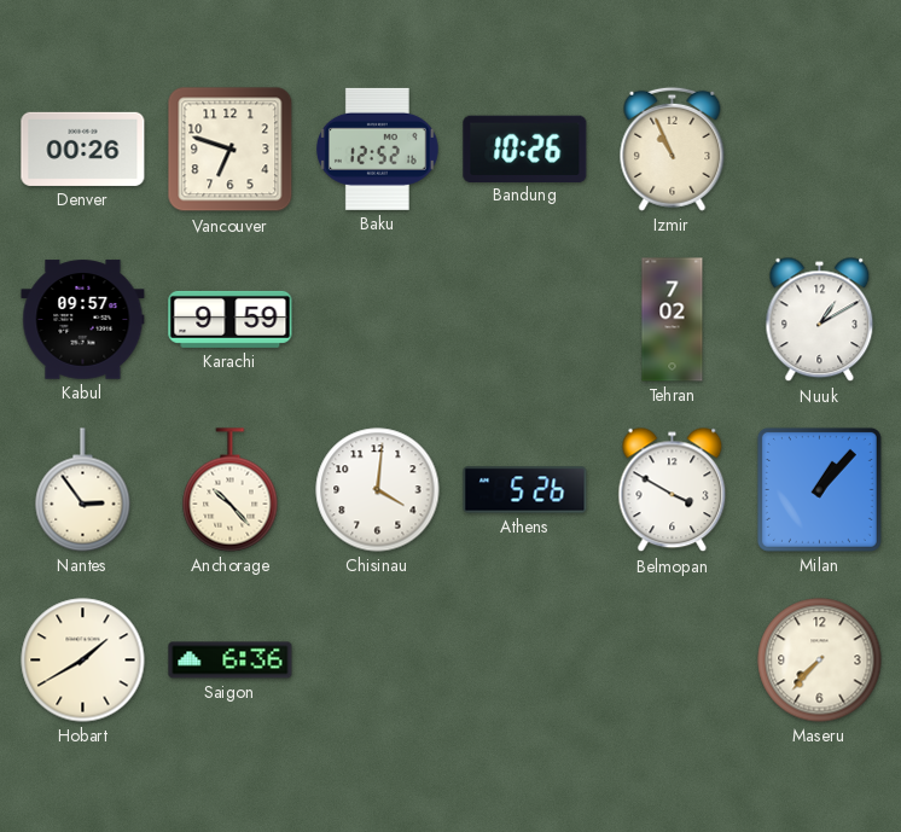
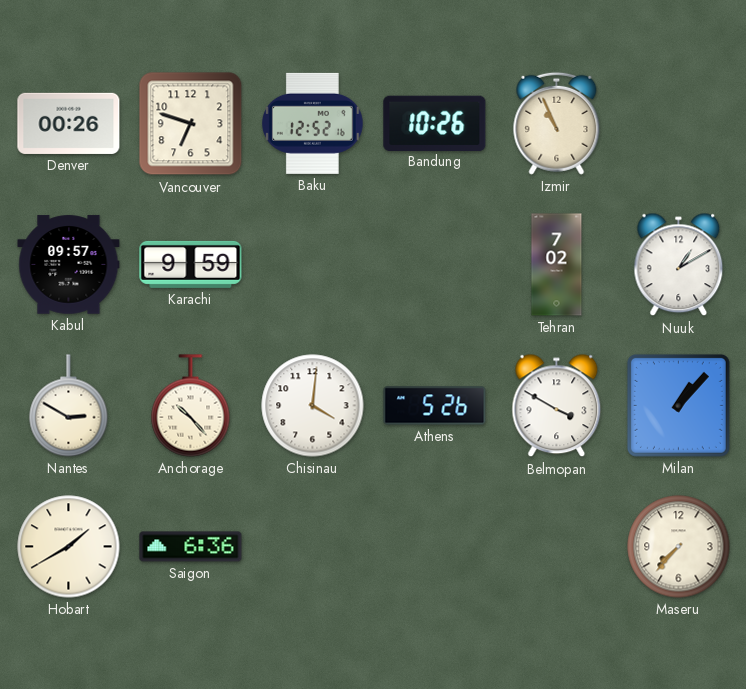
Nantes: 2:54 -> 2:50
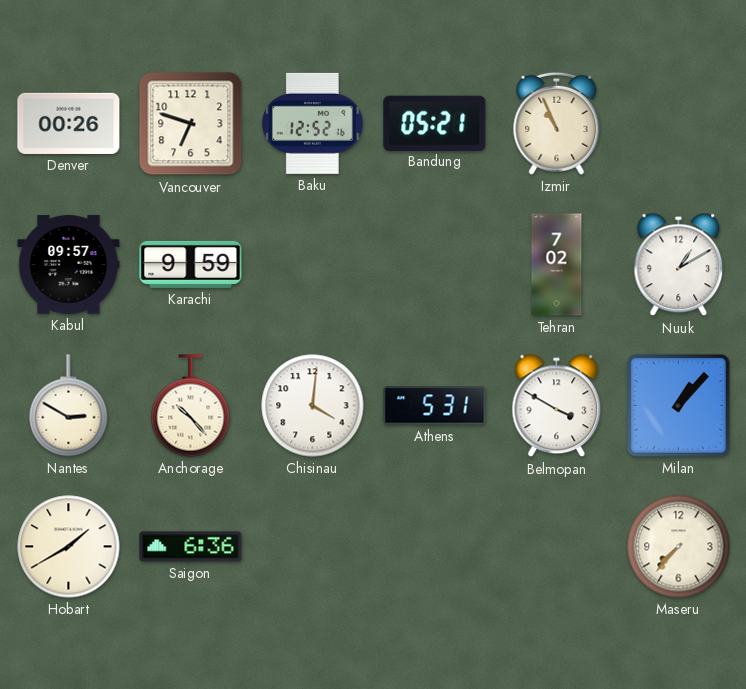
Bandung: 10:26 -> 05:21
Athens: 5:26 -> 5:31
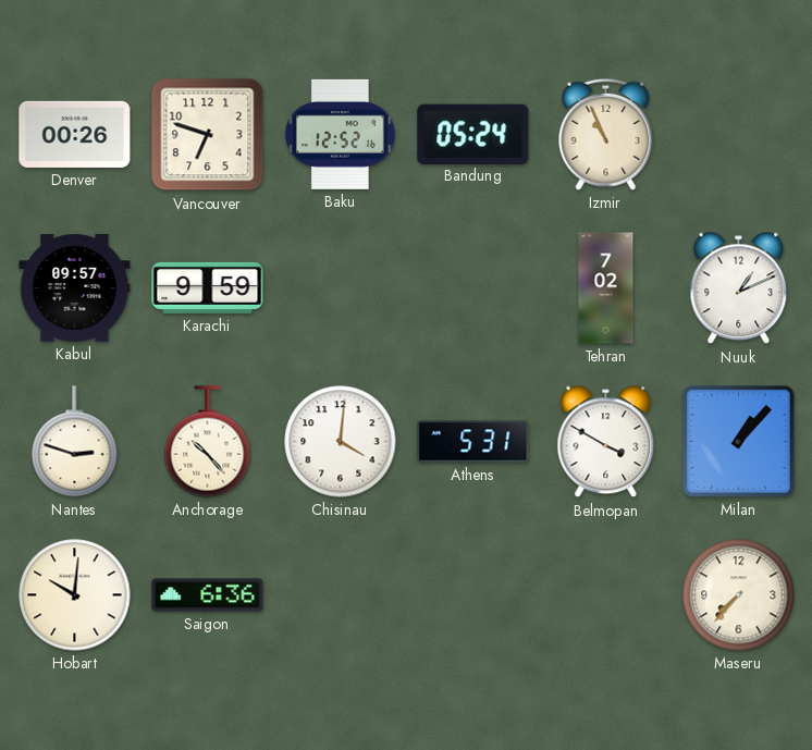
Bandung: 05:21 -> 05:24
Nuuk: 1:10 -> 1:11
Nantes: 2:50 -> 2:48
Hobart: 1:40 -> 10:01
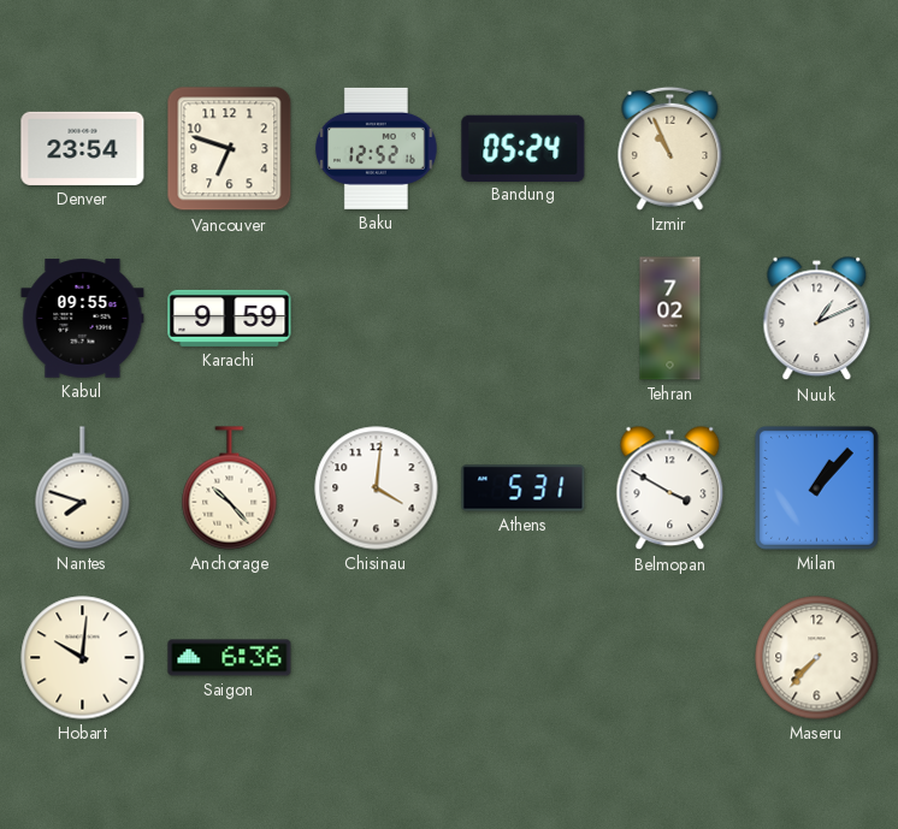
Denver: 00:26 -> 23:54
Kabul: 09:57 -> 09:55
Nantes: 2:48 -> 7:48
